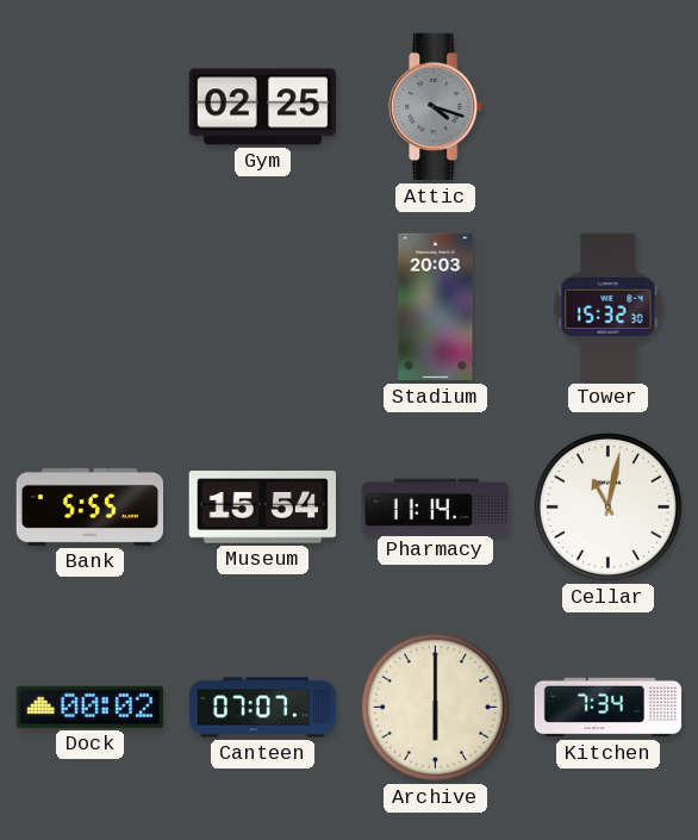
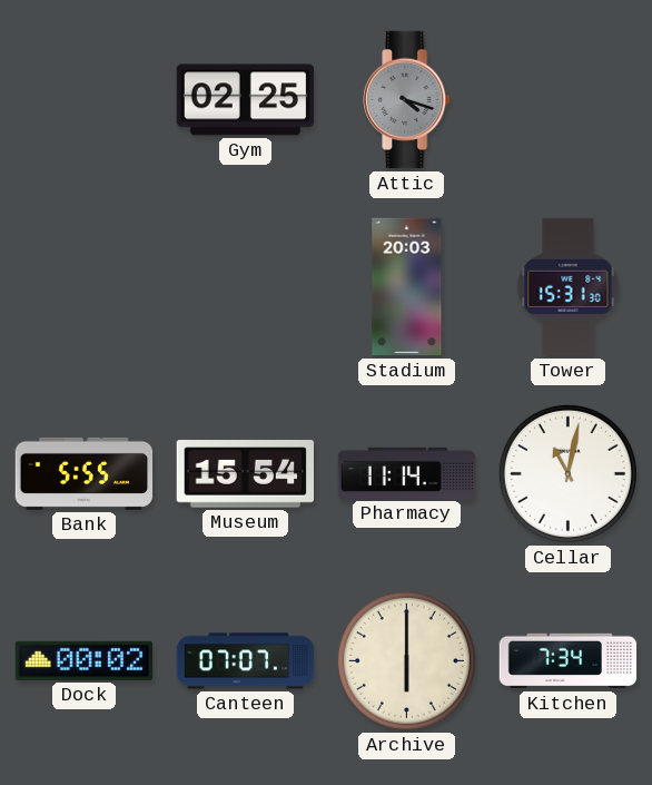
Tower: 15:32 -> 15:31
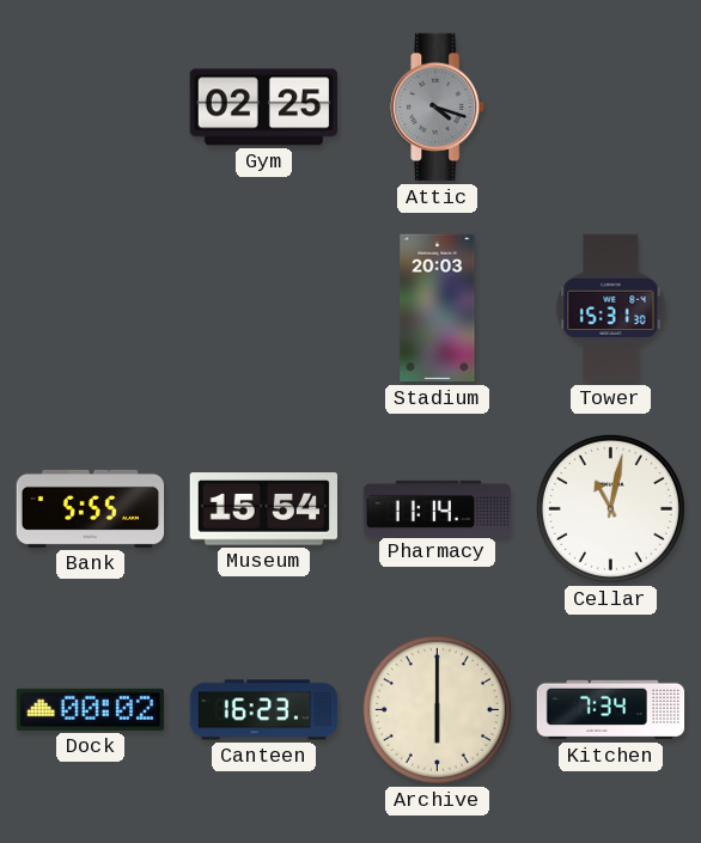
Canteen: 07:07 -> 16:23
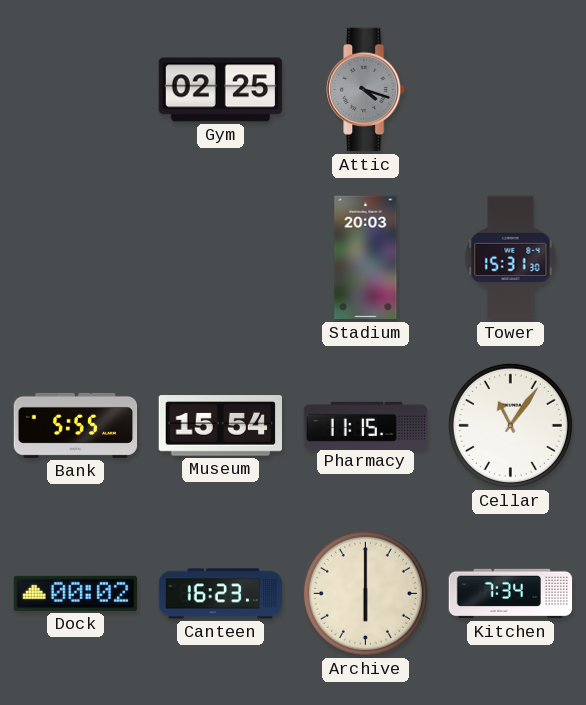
Pharmacy: 11:14 -> 11:15
Cellar: 11:02 -> 11:06
